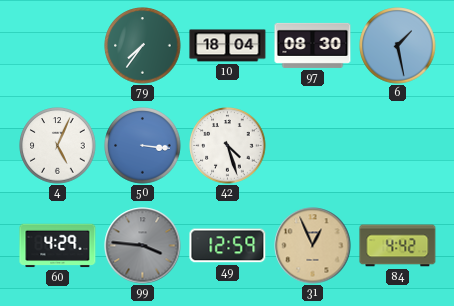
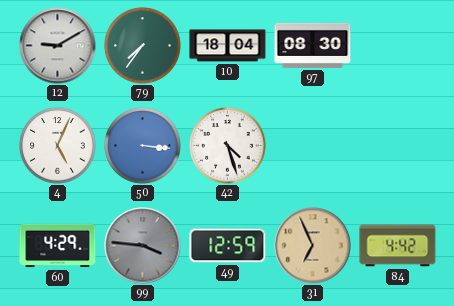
12: none -> 9:10
6: 1:28 -> none
31: 12:56 -> 6:56
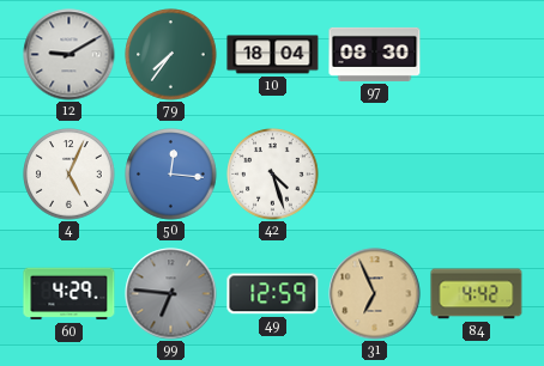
50: 3:16 -> 12:16
99: 3:46 -> 6:46
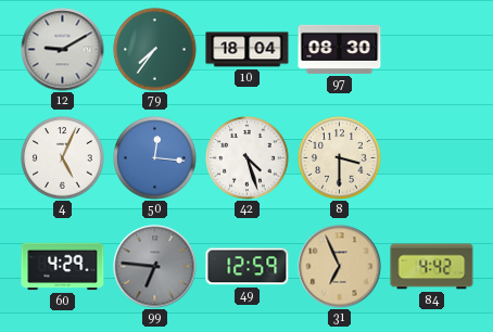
8: none -> 3:30
